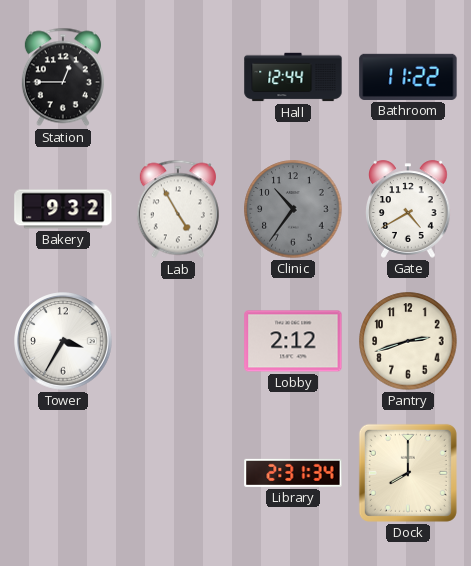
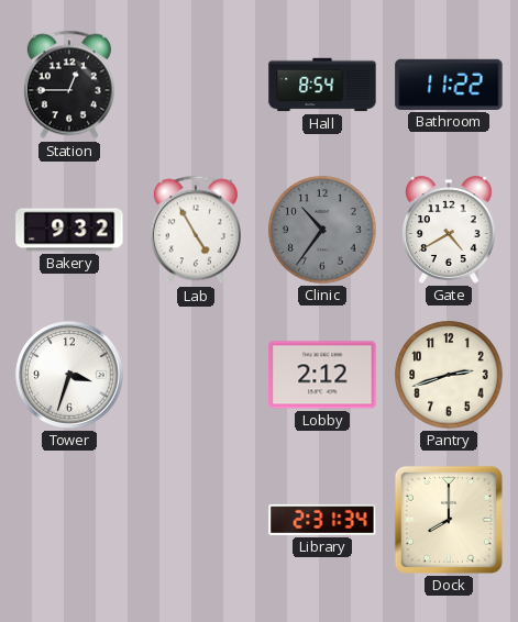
Hall: 12:44 -> 8:54
Tower: 3:35 -> 3:33
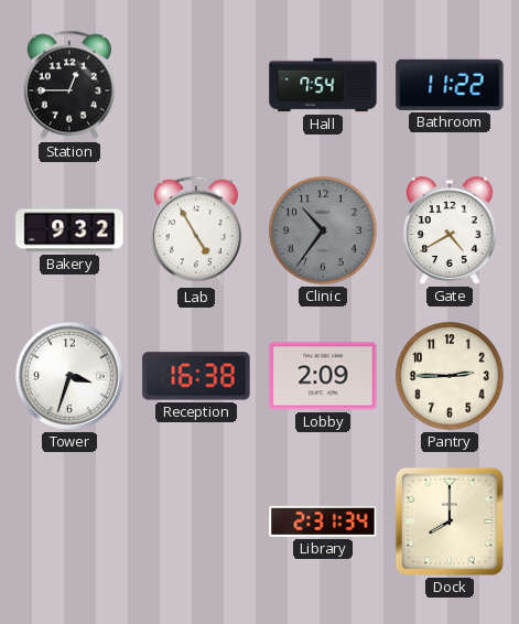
Hall: 8:54 -> 7:54
Reception: none -> 16:38
Lobby: 2:12 -> 2:09
Pantry: 2:42 -> 2:45
